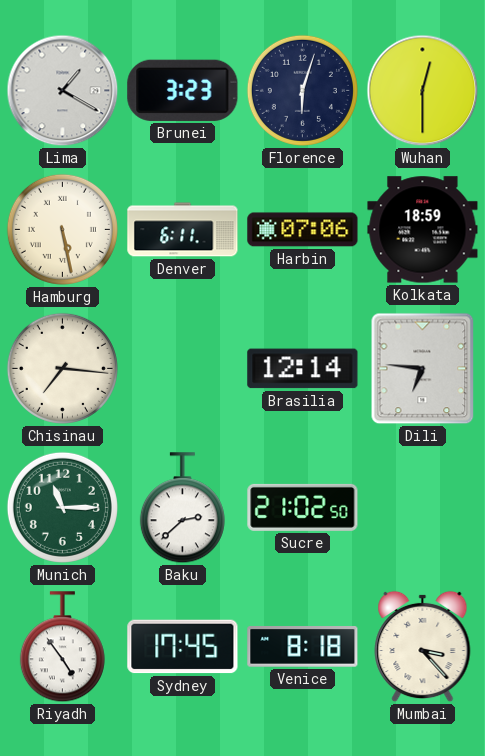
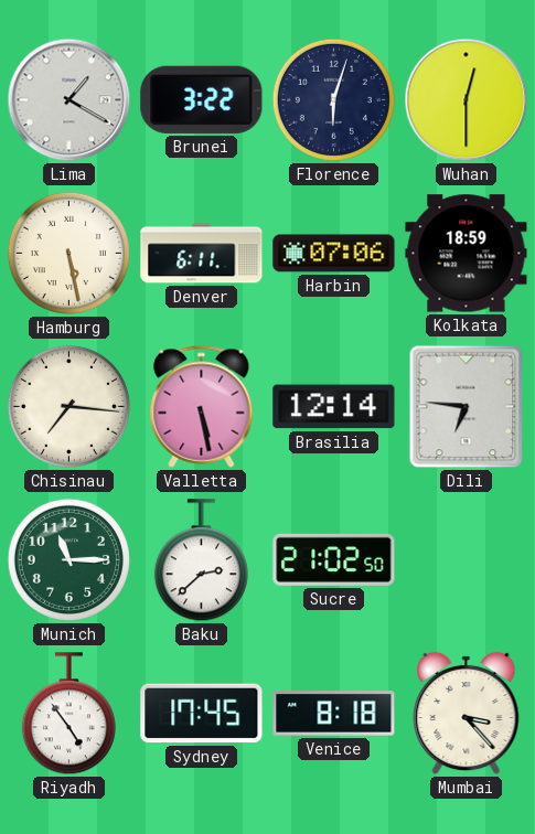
Brunei: 3:23 -> 3:22
Valletta: none -> 5:28
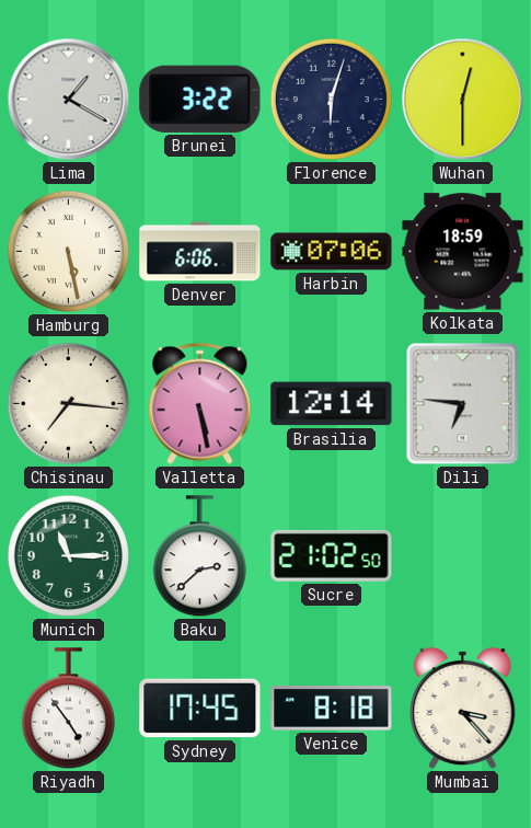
Denver: 6:11 -> 6:06
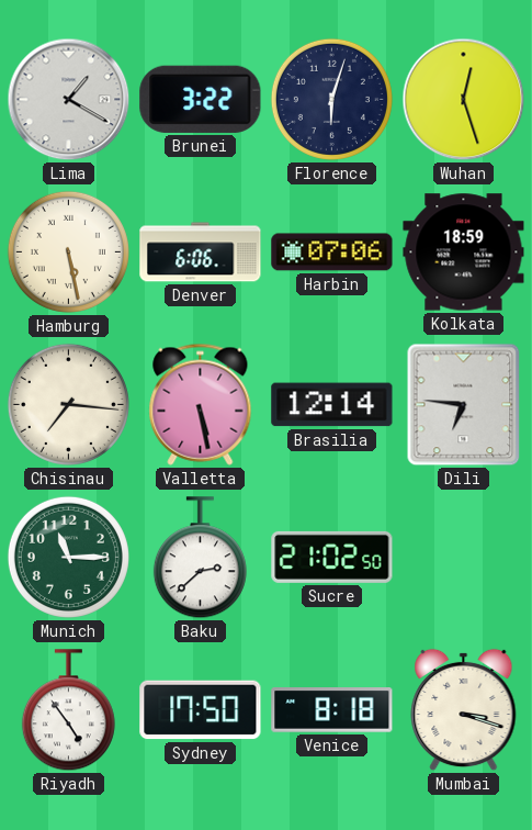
Wuhan: 12:30 -> 12:27
Sydney: 17:45 -> 17:50
Mumbai: 3:23 -> 3:18
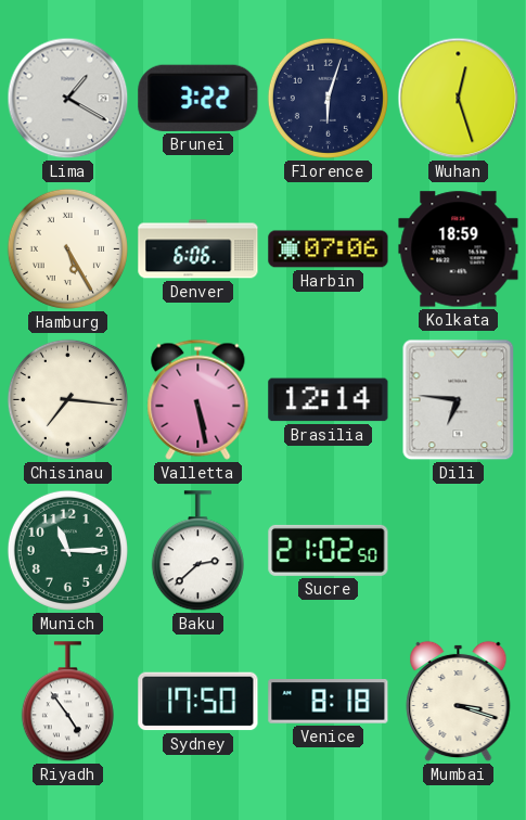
Hamburg: 5:28 -> 5:25
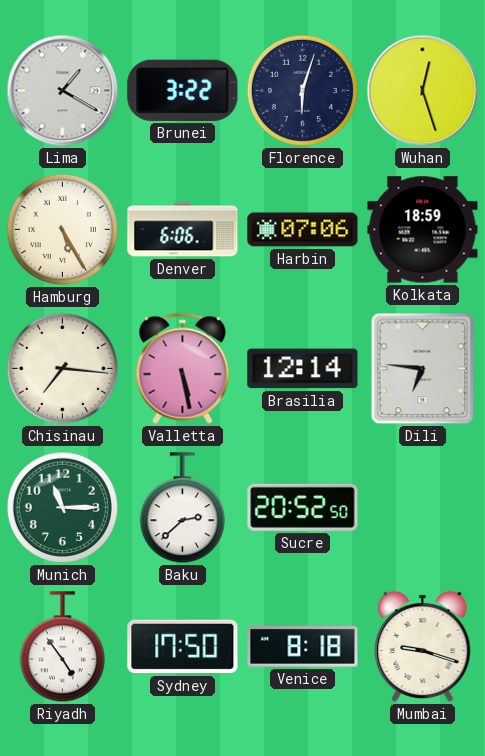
Sucre: 21:02 -> 20:52
Mumbai: 3:18 -> 9:18
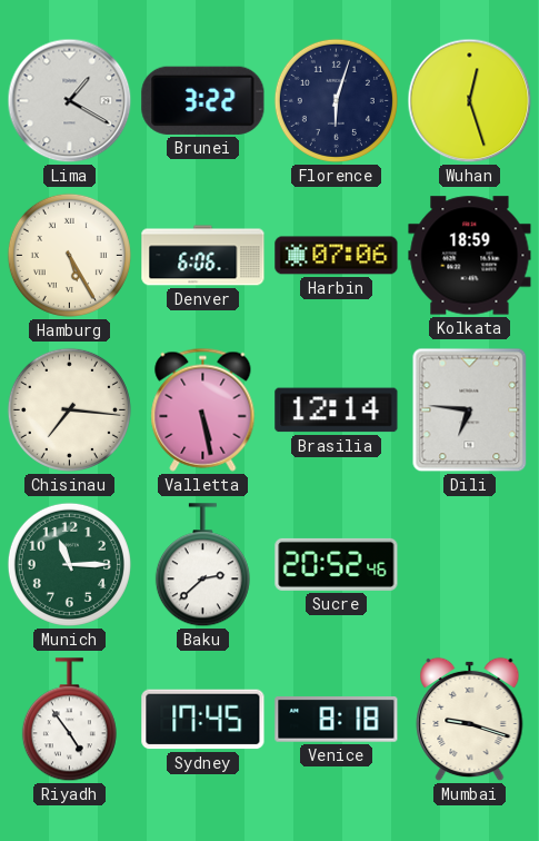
Sucre: 20:52:50 -> 20:52:46
Sydney: 17:50 -> 17:45
